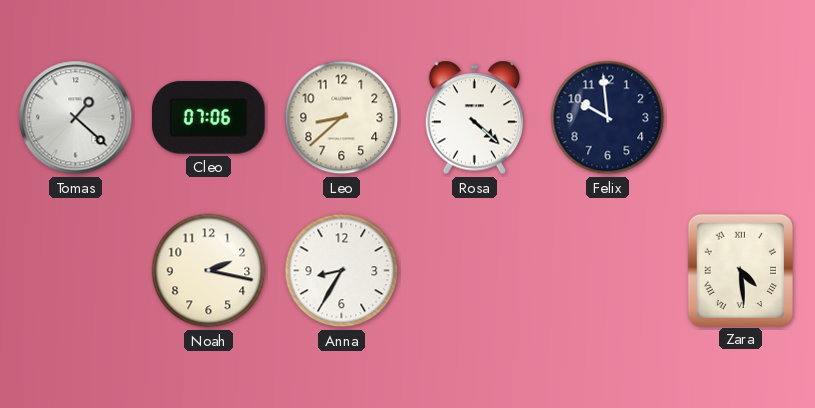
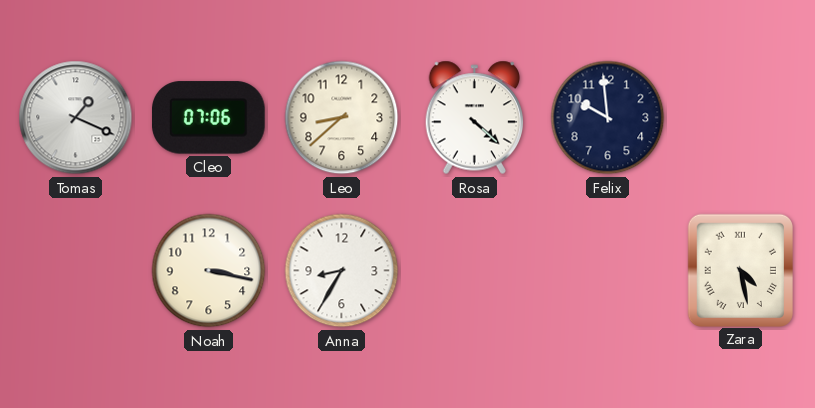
Tomas: 1:22 -> 1:19
Noah: 2:17 -> 3:17
Zara: 4:29 -> 4:28
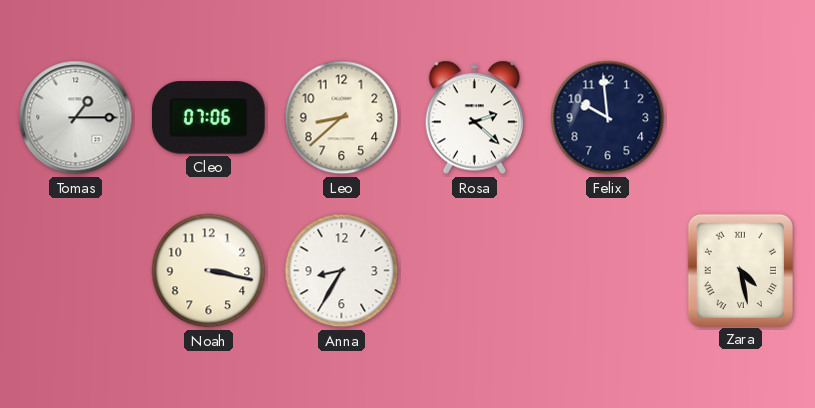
Tomas: 1:19 -> 1:15
Rosa: 4:22 -> 2:22
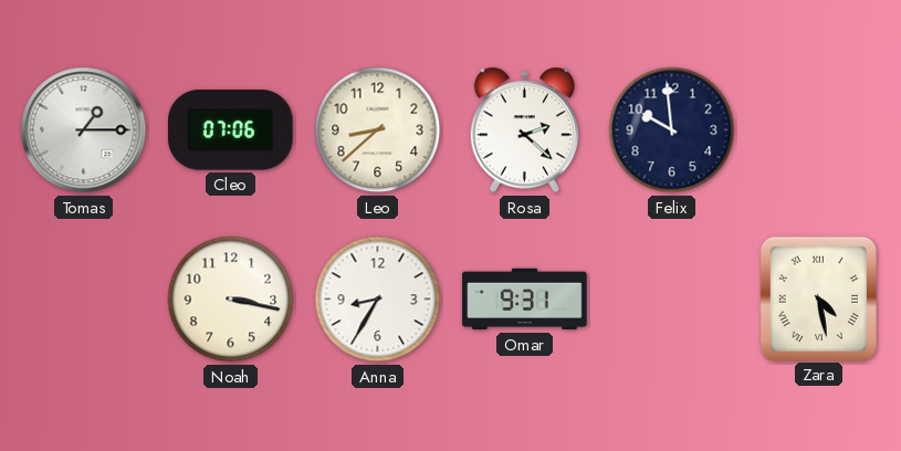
Omar: none -> 9:31
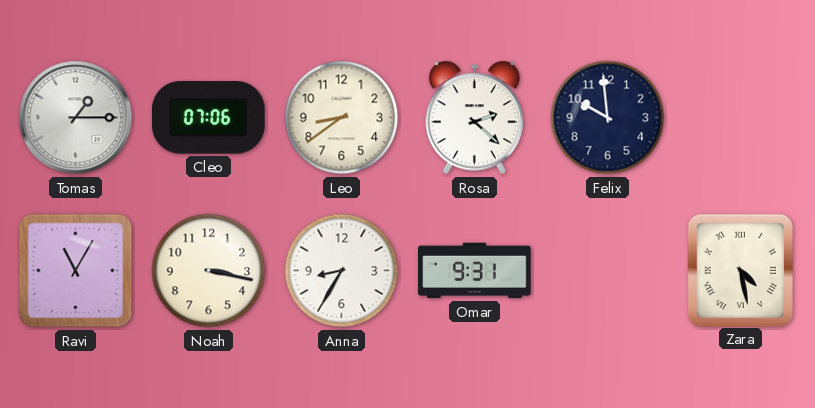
Leo: 8:38 -> 8:39
Ravi: none -> 11:05
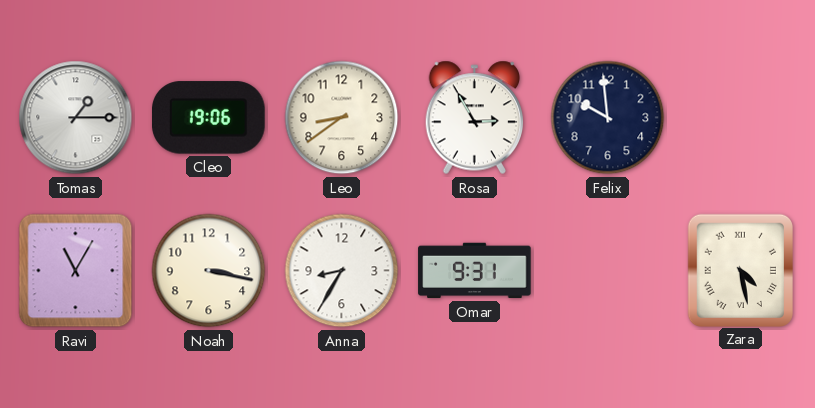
Cleo: 07:06 -> 19:06
Rosa: 2:22 -> 2:55
